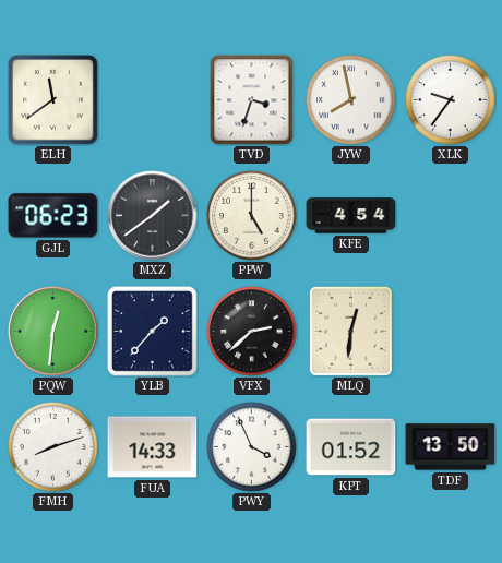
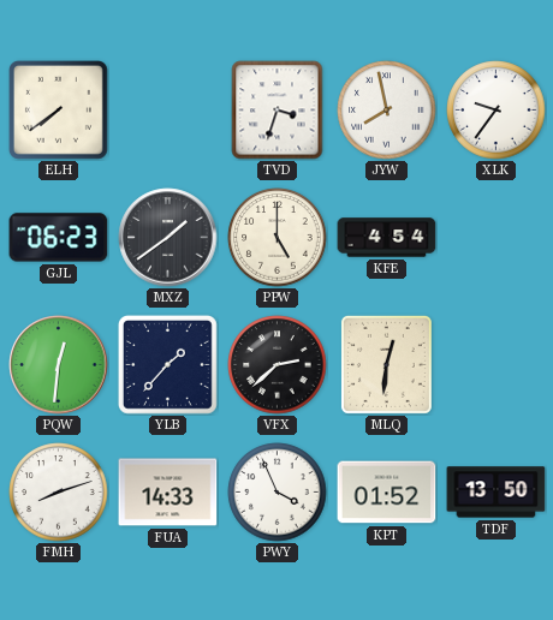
ELH: 11:39 -> 7:39
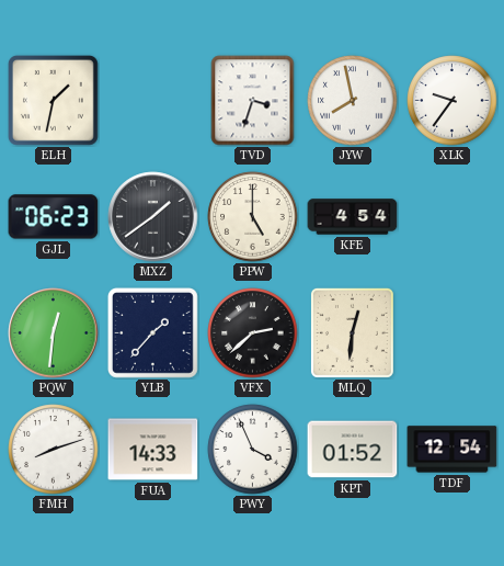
ELH: 7:39 -> 1:32
TDF: 13:50 -> 12:54
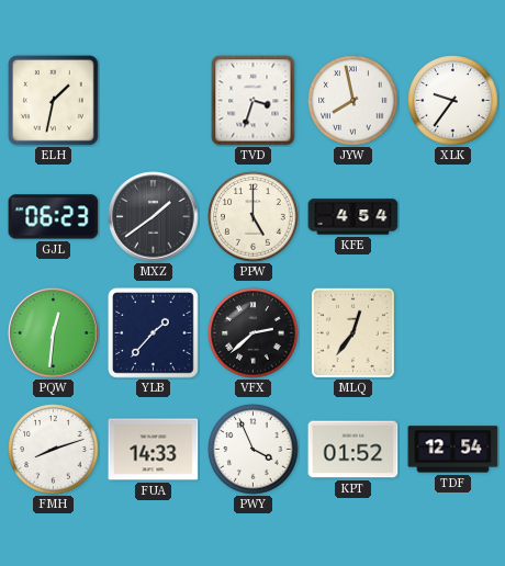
MLQ: 12:31 -> 12:36
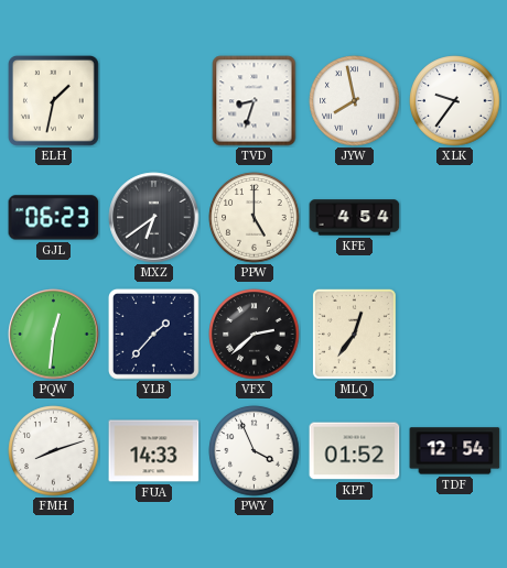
TVD: 3:33 -> 8:33
MXZ: 1:39 -> 6:39
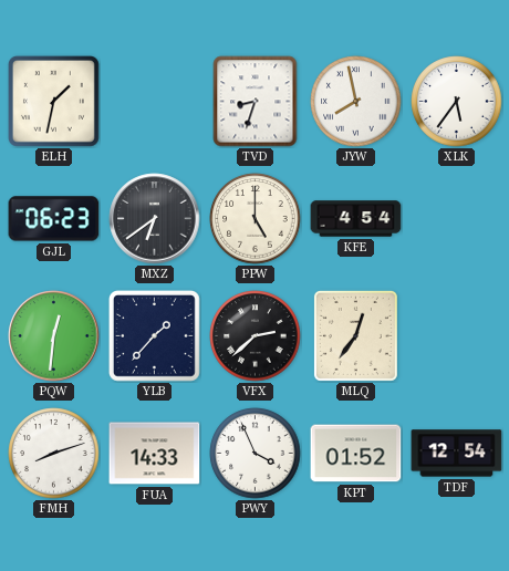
XLK: 9:36 -> 5:36
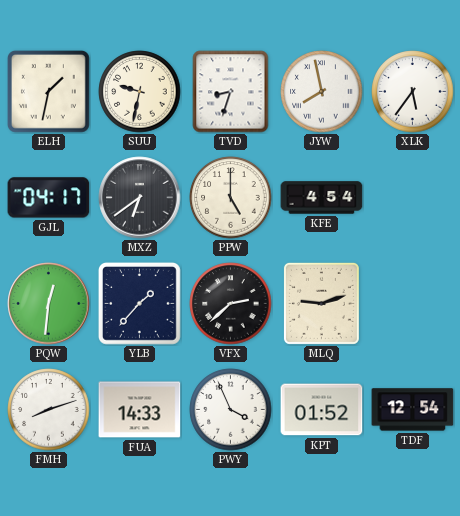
SUU: none -> 9:32
GJL: 06:23 -> 04:17
MLQ: 12:36 -> 9:12
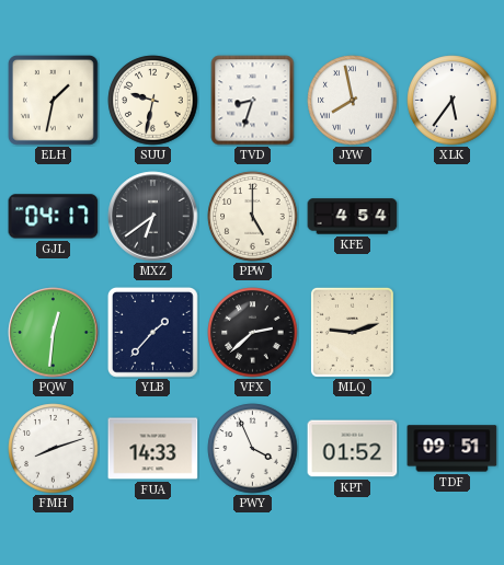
TDF: 12:54 -> 09:51
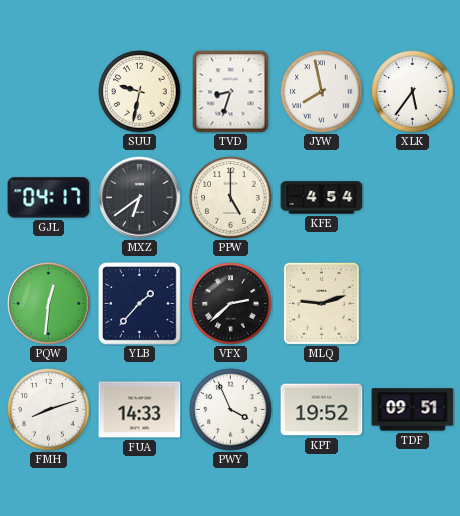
ELH: 1:32 -> none
KPT: 01:52 -> 19:52
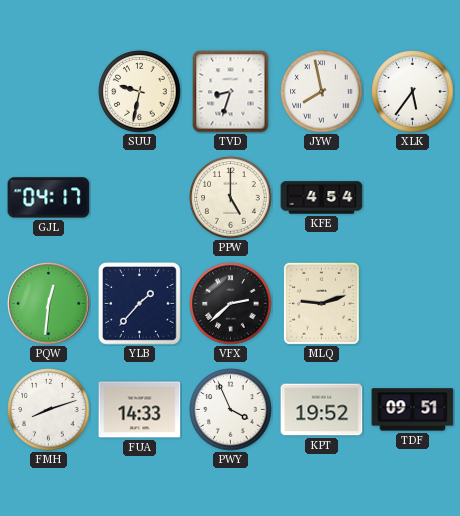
MXZ: 6:39 -> none
